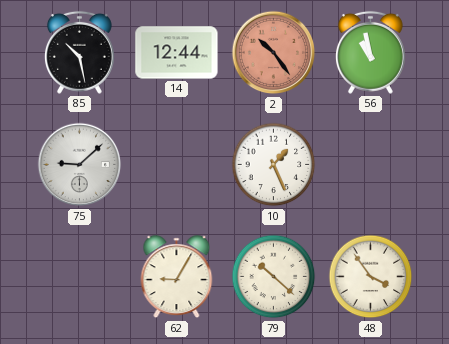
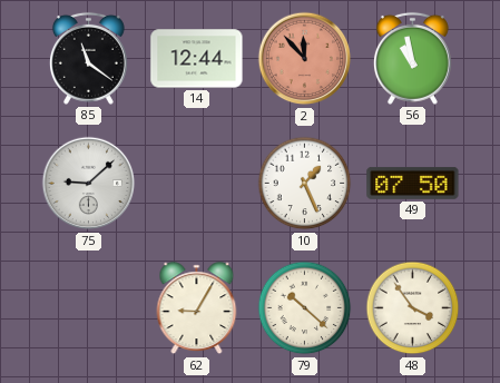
85: 10:28 -> 11:21
2: 10:24 -> 11:53
49: none -> 07:50
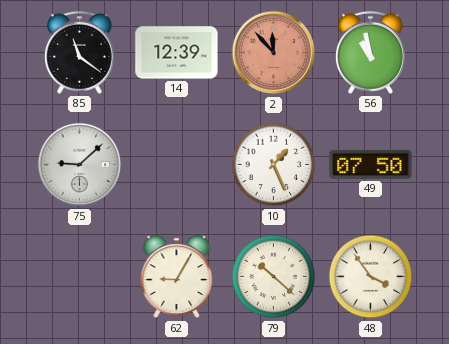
14: 12:44 -> 12:39
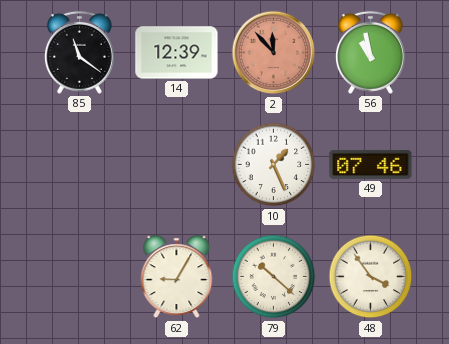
75: 9:08 -> none
49: 07:50 -> 07:46
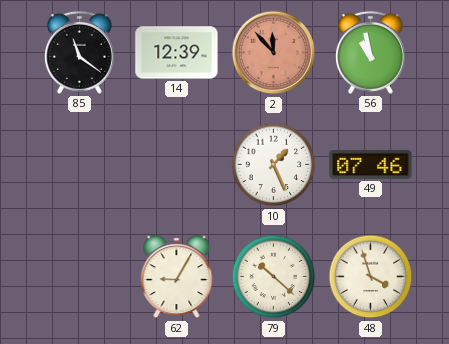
48: 3:54 -> 3:57
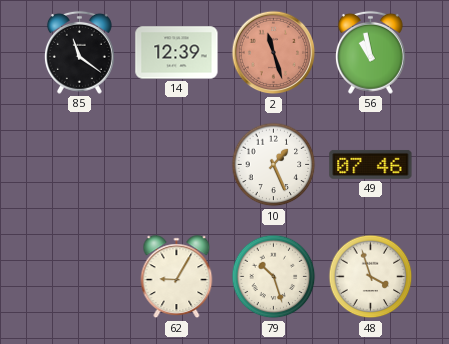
2: 11:53 -> 11:27
79: 10:22 -> 10:27
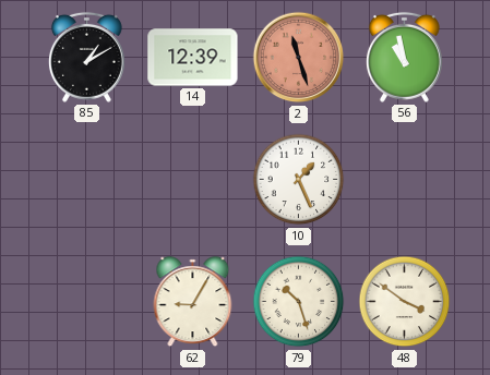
85: 11:21 -> 1:10
49: 07:46 -> none
48: 3:57 -> 3:51
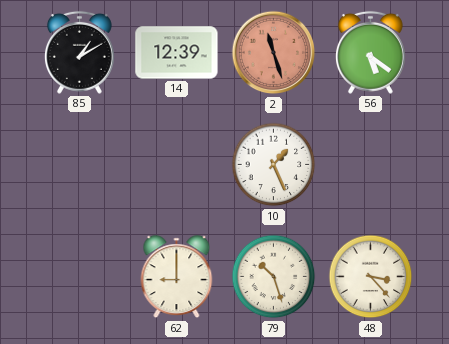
56: 10:58 -> 5:21
62: 9:05 -> 9:00
48: 3:51 -> 3:23
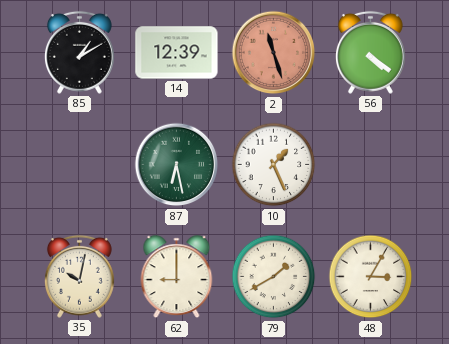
56: 5:21 -> 4:21
87: none -> 6:28
35: none -> 10:02
79: 10:27 -> 1:40
48: 3:23 -> 3:05
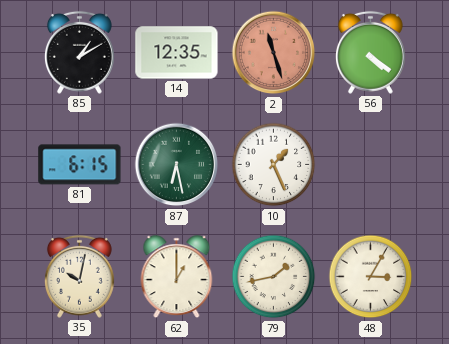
14: 12:39 -> 12:35
81: none -> 6:15
62: 9:00 -> 1:00
79: 1:40 -> 1:43
